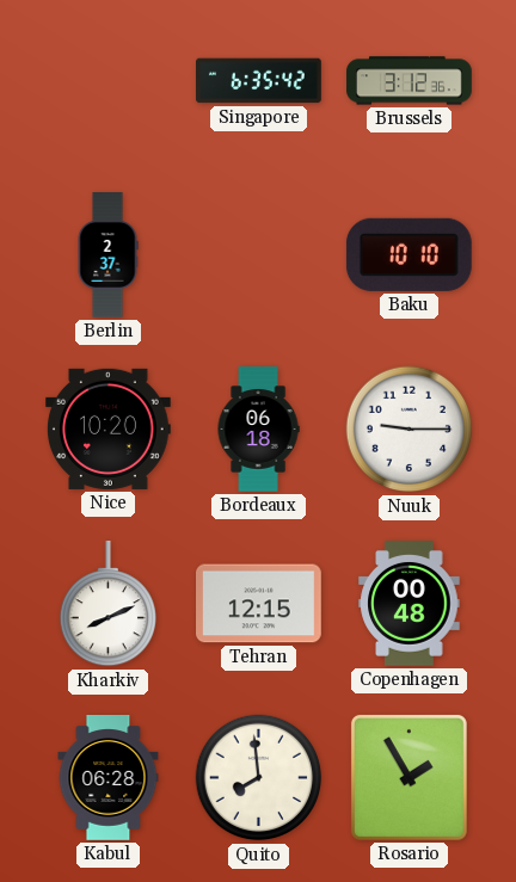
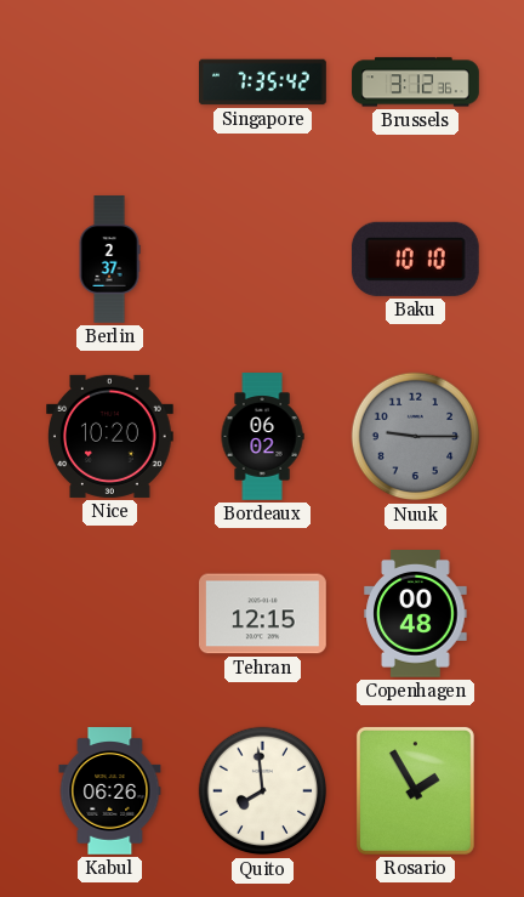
Singapore: 6:35 -> 7:35
Bordeaux: 06:18 -> 06:02
Nuuk dial: white -> grey
Kharkiv: 8:11 -> none
Kabul: 06:28 -> 06:26
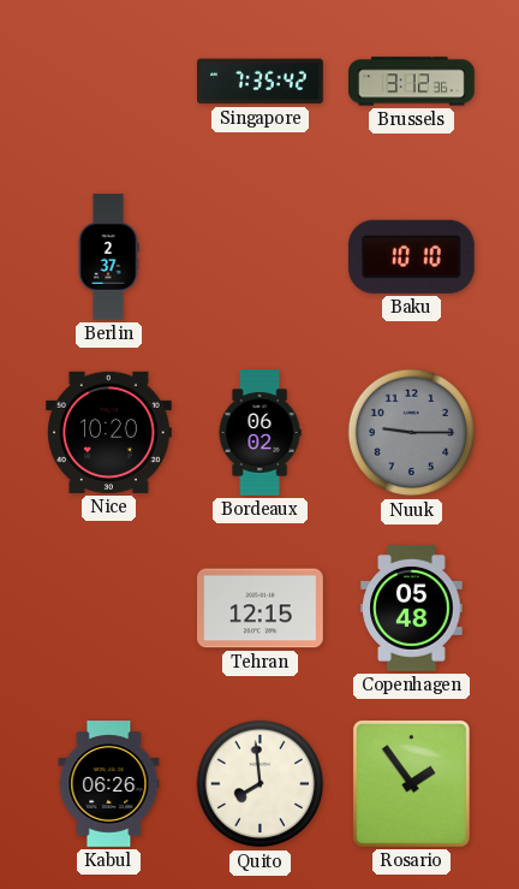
Copenhagen: 00:48 -> 05:48
Rosario: 1:55 -> 1:54
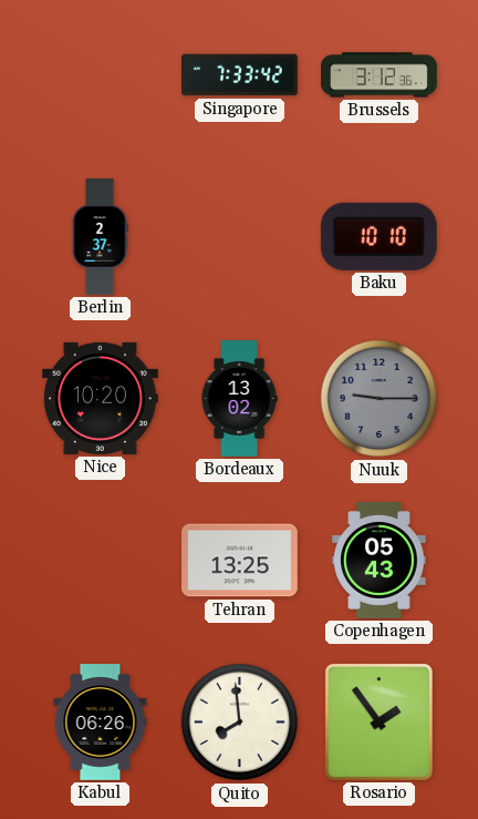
Singapore: 7:35 -> 7:33
Bordeaux: 06:02 -> 13:02
Tehran: 12:15 -> 13:25
Copenhagen: 05:48 -> 05:43
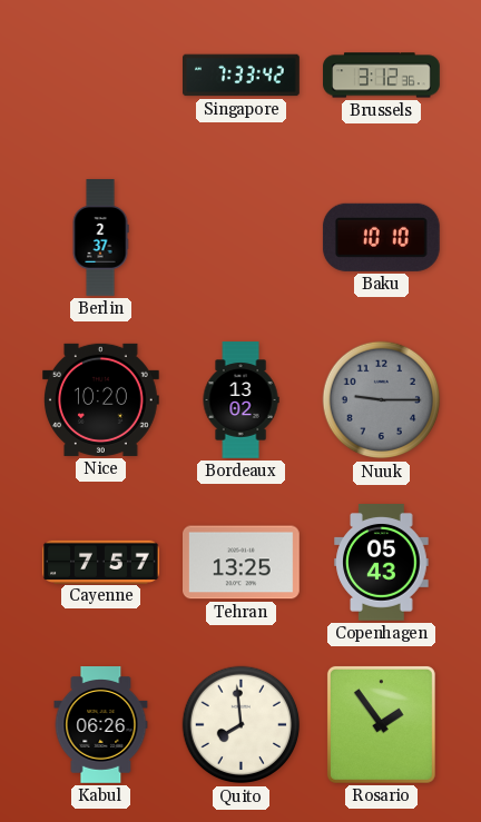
Cayenne: none -> 7:57
